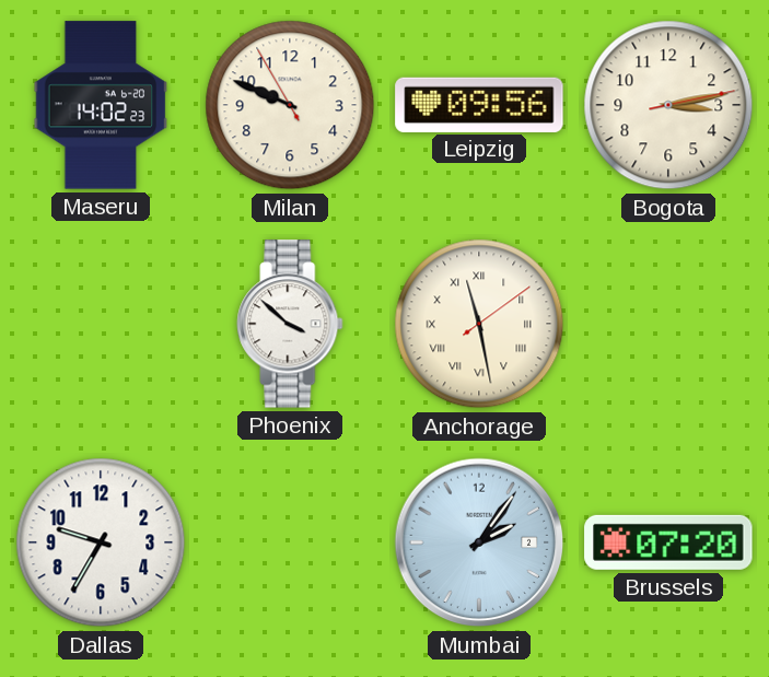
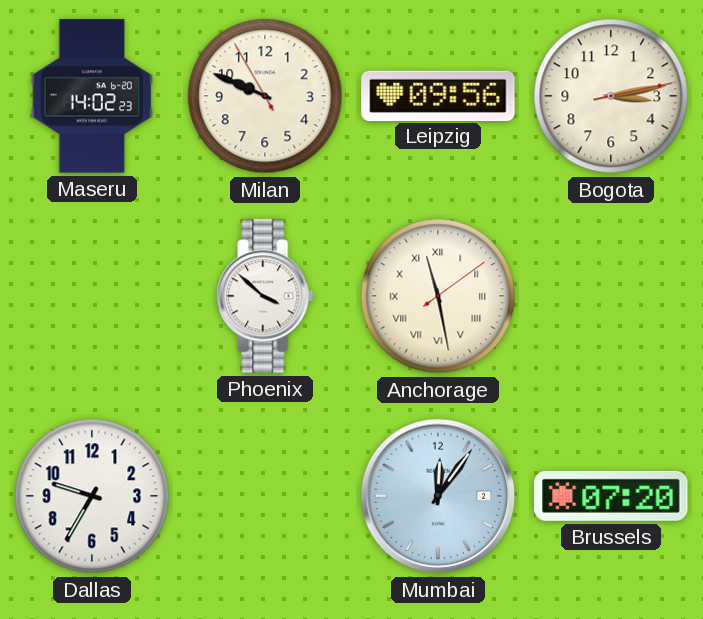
Mumbai: 2:06 -> 12:06
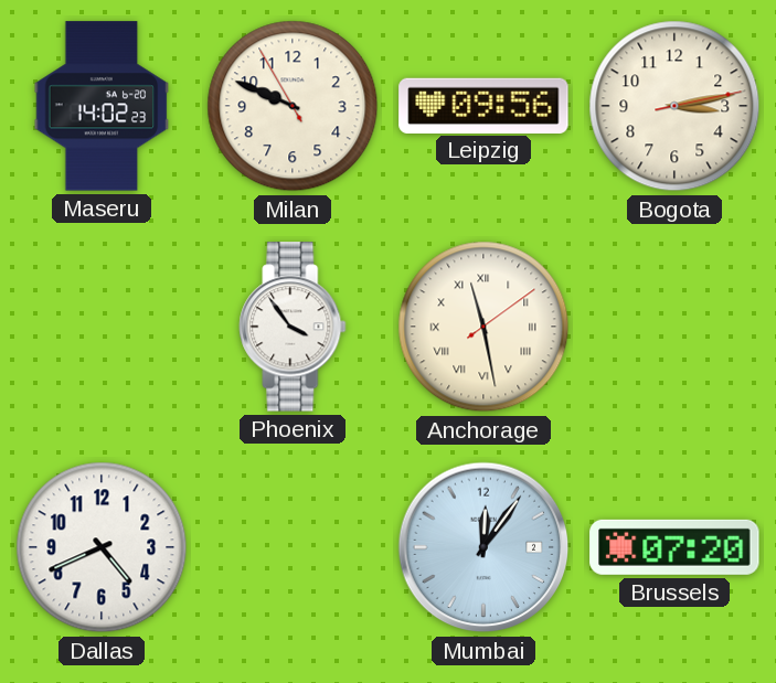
Phoenix: 3:52 -> 3:54
Dallas: 9:35 -> 4:41
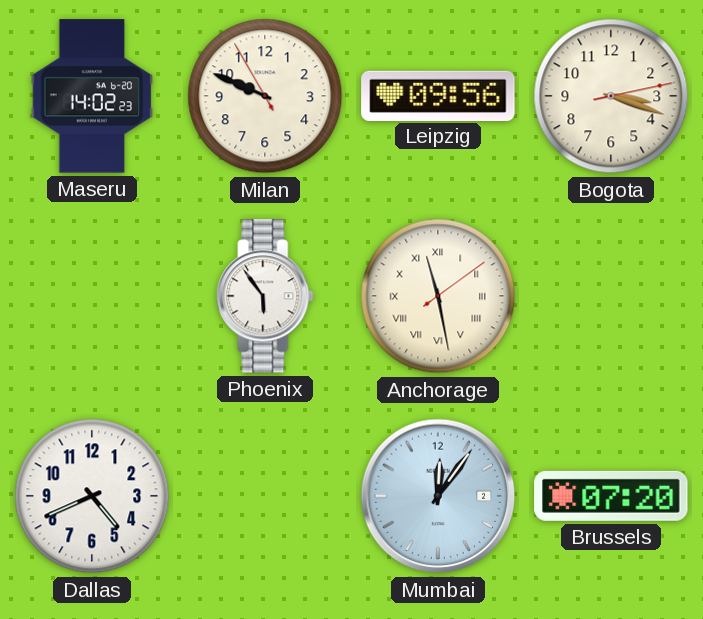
Bogota: 3:13 -> 3:18
Phoenix: 3:54 -> 5:54
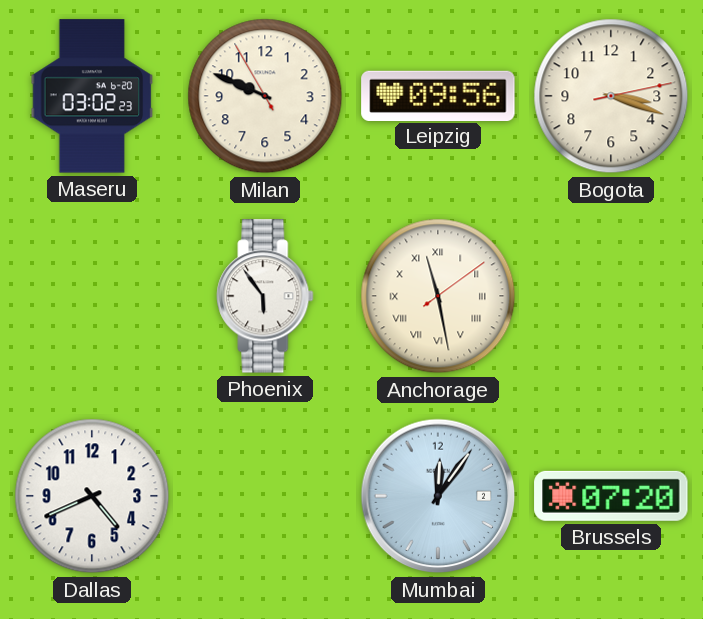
Maseru: 14:02 -> 03:02
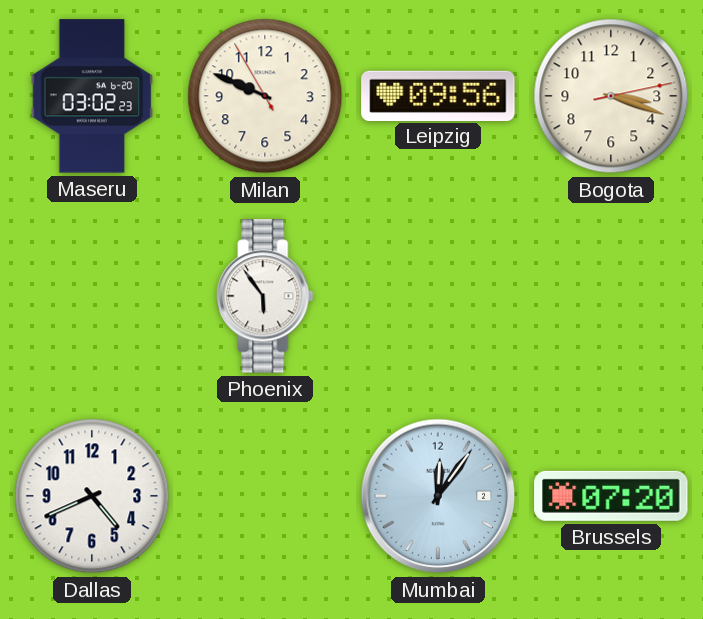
Anchorage: 11:28 -> none
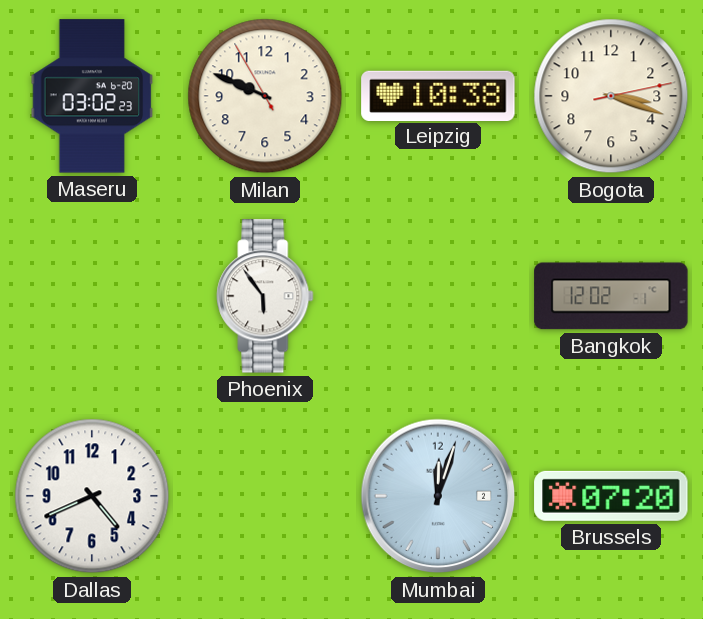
Leipzig: 09:56 -> 10:38
Bangkok: none -> 12:02
Mumbai: 12:06 -> 12:03
